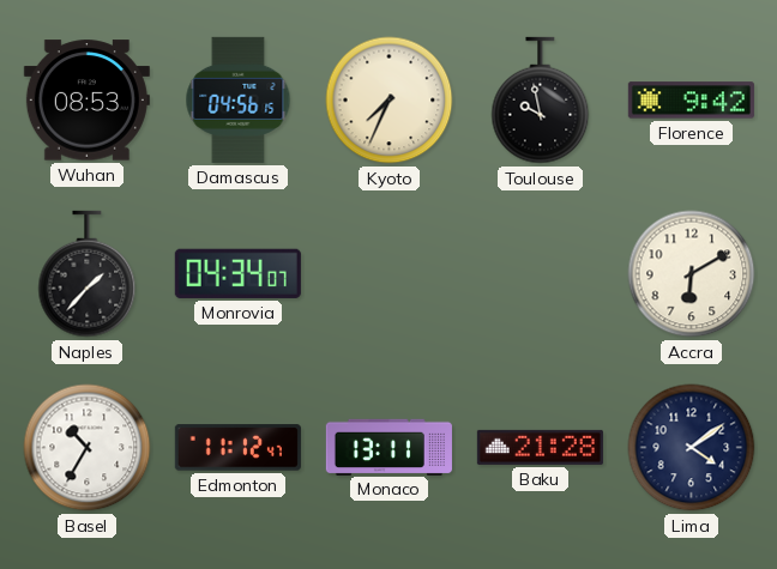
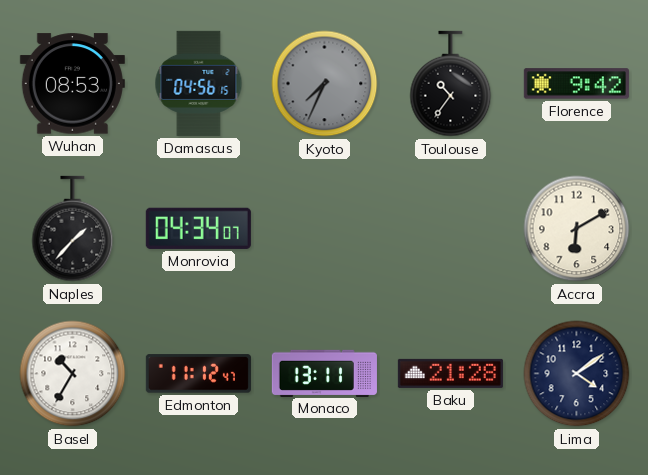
Kyoto dial: cream -> grey
Toulouse: 9:58 -> 10:36
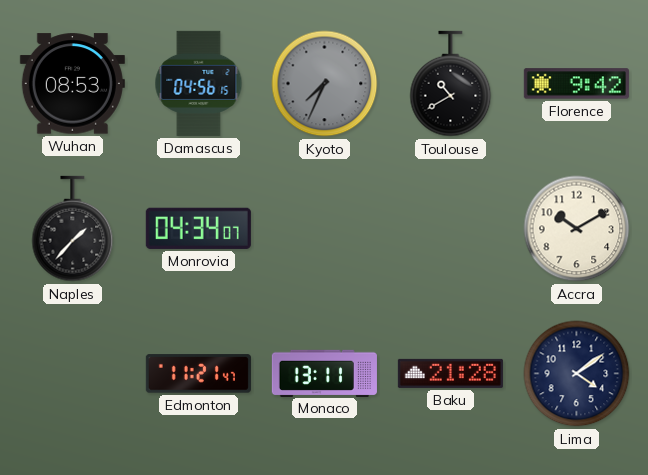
Toulouse: 10:36 -> 10:40
Accra: 6:10 -> 10:10
Basel: 10:35 -> none
Edmonton: 11:12 -> 11:21
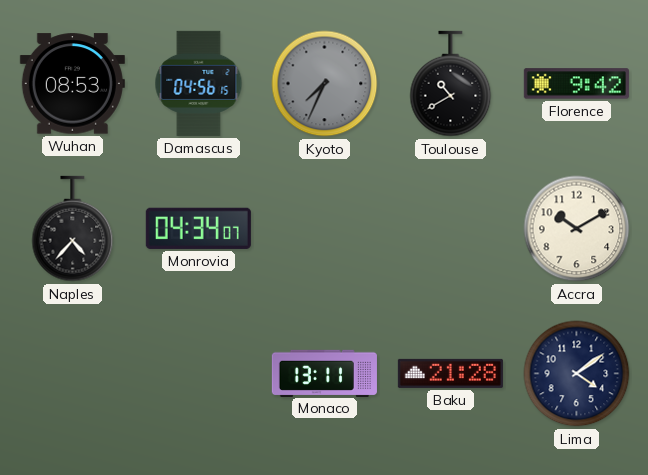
Naples: 1:37 -> 4:37
Edmonton: 11:21 -> none
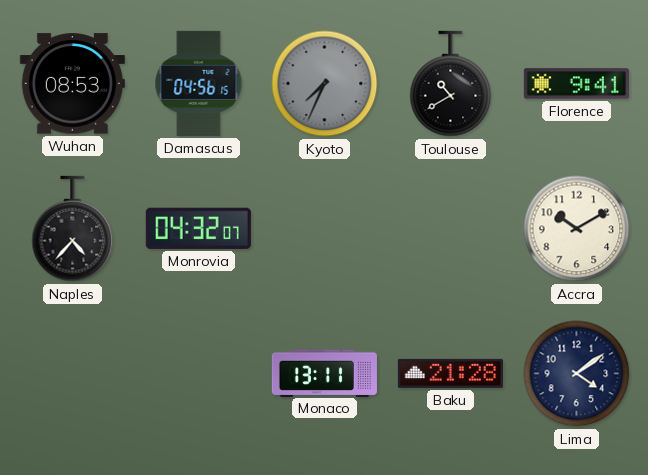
Florence: 9:42 -> 9:41
Monrovia: 04:34 -> 04:32
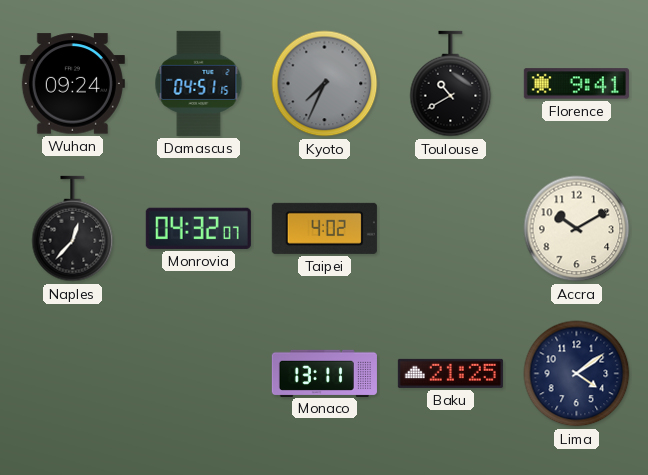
Wuhan: 08:53 -> 09:24
Damascus: 04:56 -> 04:51
Naples: 4:37 -> 12:37
Taipei: none -> 4:02
Baku: 21:28 -> 21:25
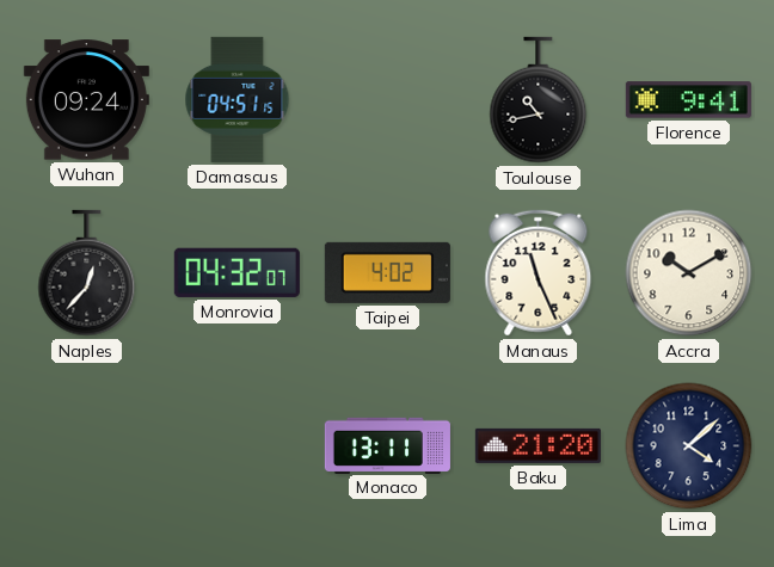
Kyoto: 7:34 -> none
Toulouse: 10:40 -> 10:43
Manaus: none -> 11:26
Baku: 21:25 -> 21:20
Lima: 4:09 -> 4:08
